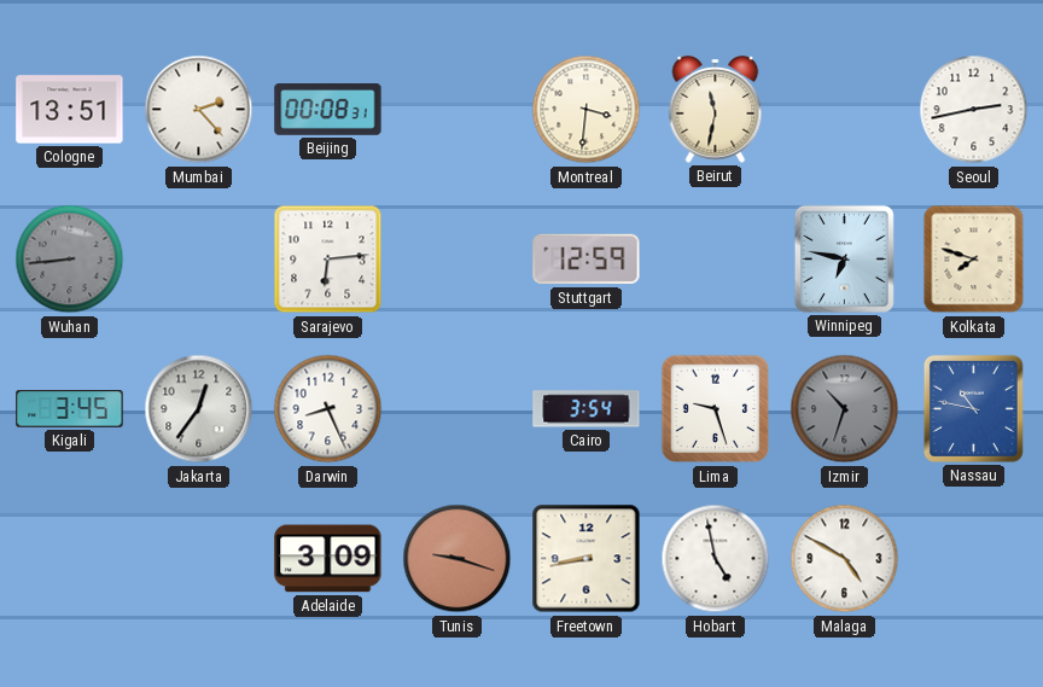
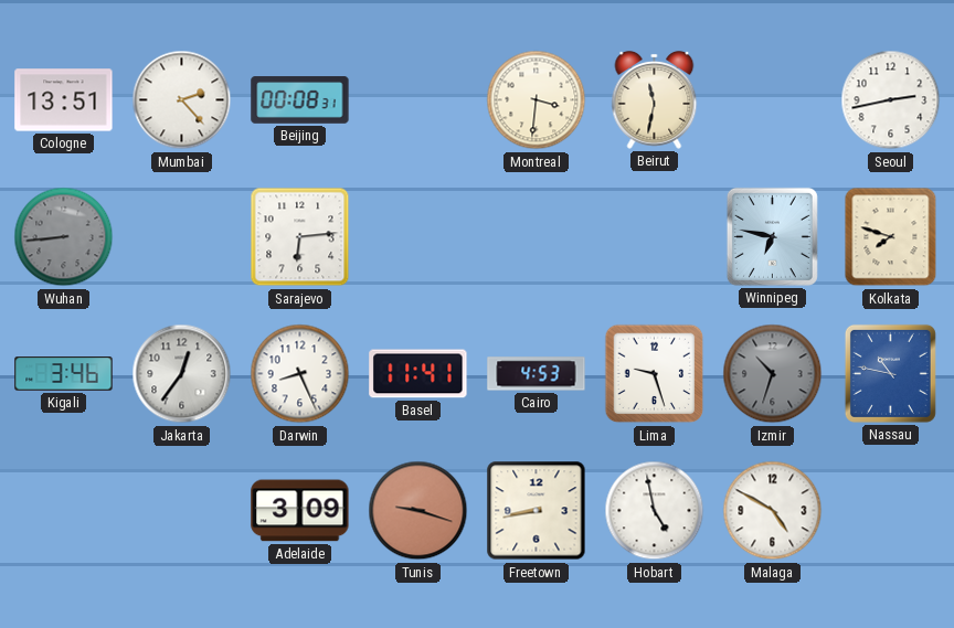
Stuttgart: 12:59 -> none
Kigali: 3:45 -> 3:46
Basel: none -> 11:41
Cairo: 3:54 -> 4:53
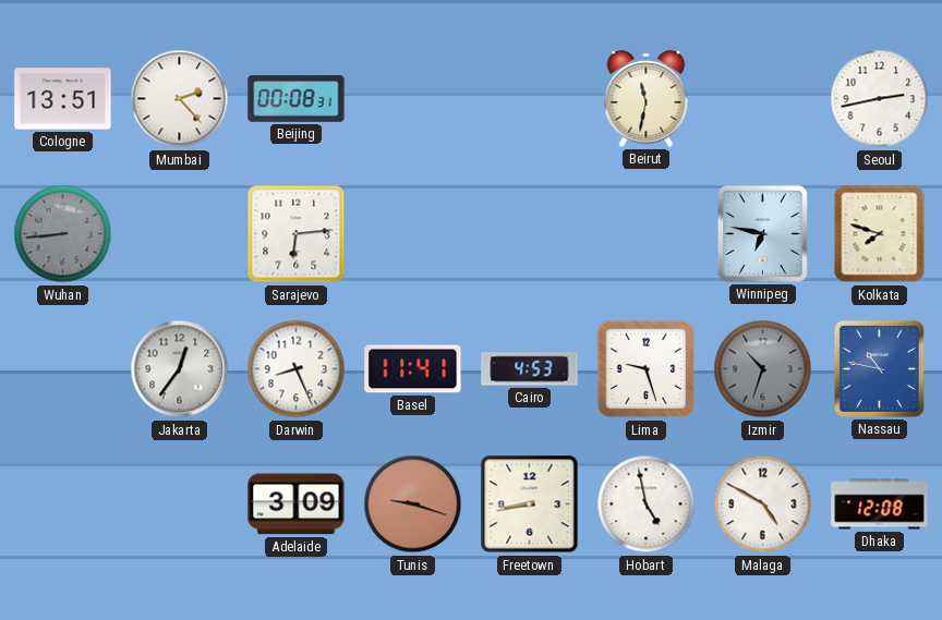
Montreal: 3:31 -> none
Kigali: 3:46 -> none
Dhaka: none -> 12:08
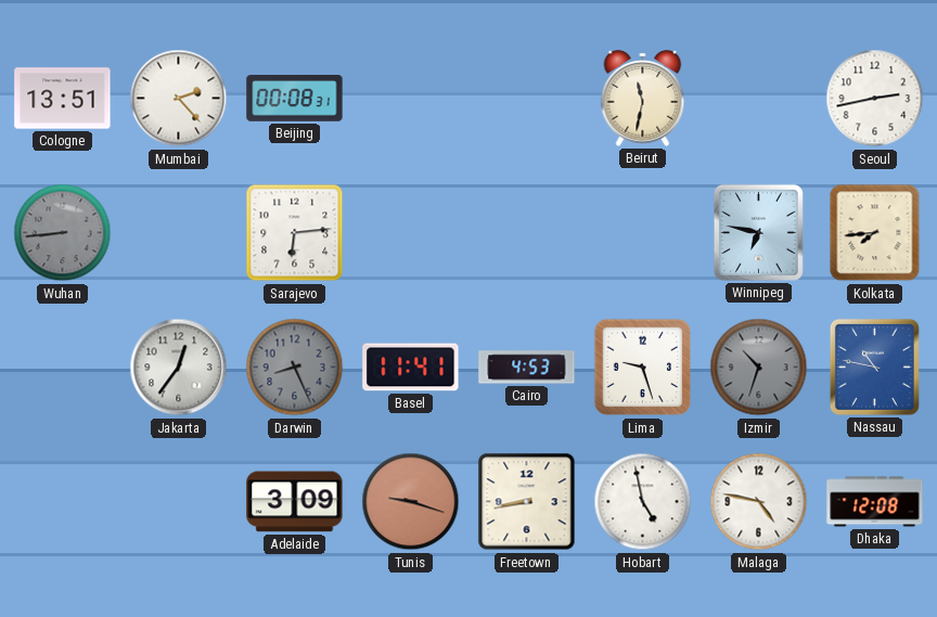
Kolkata: 7:48 -> 7:44
Darwin dial: white -> grey
Malaga: 4:50 -> 4:47
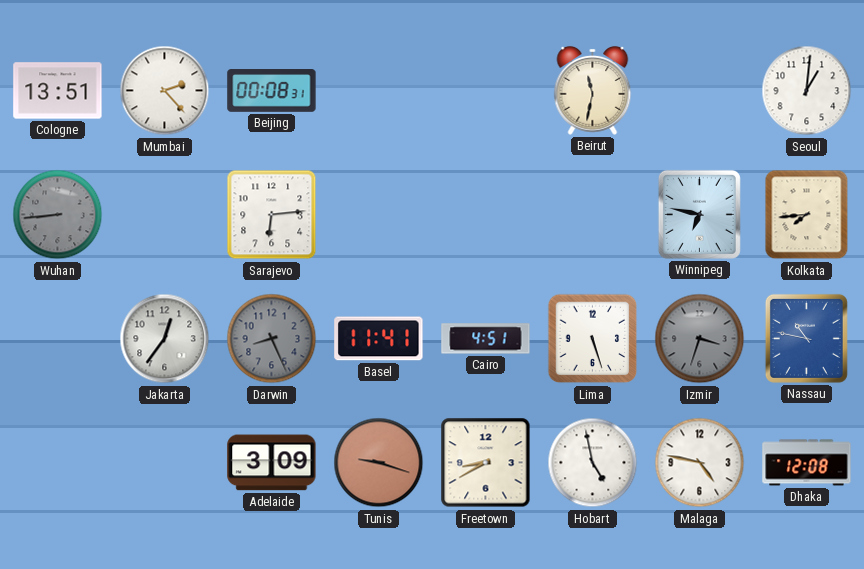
Seoul: 2:43 -> 1:01
Cairo: 4:53 -> 4:51
Lima: 9:27 -> 5:27
Izmir: 10:33 -> 3:33
Freetown: 8:43 -> 8:40
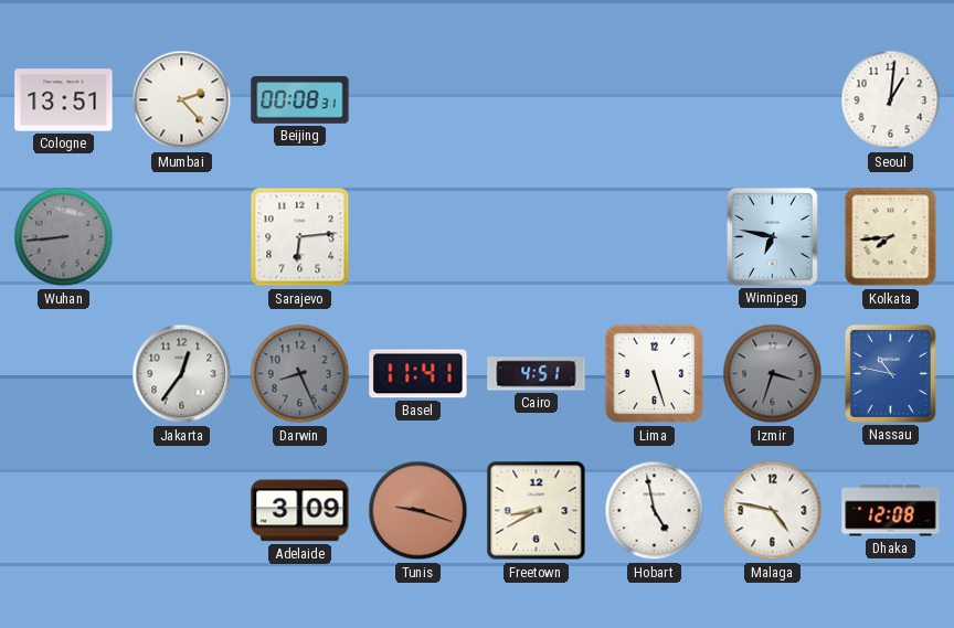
Beirut: 11:32 -> none
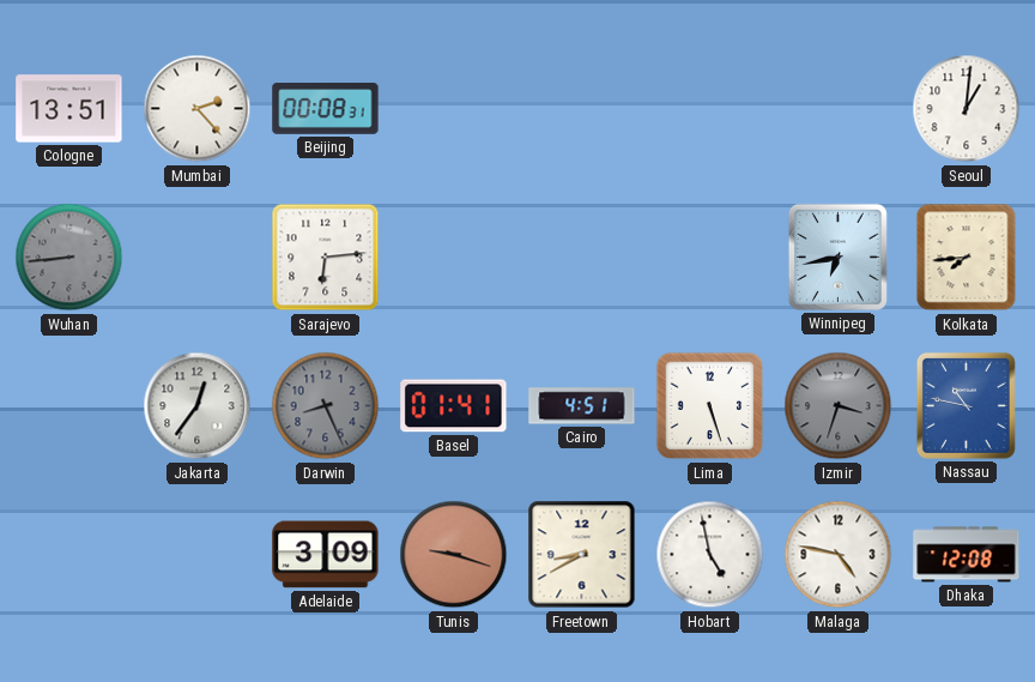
Winnipeg: 6:47 -> 6:43
Basel: 11:41 -> 01:41
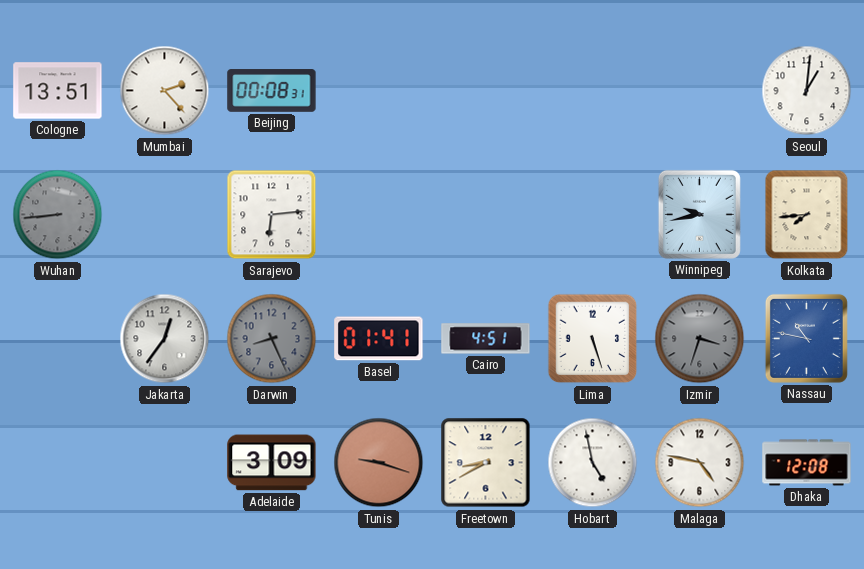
Winnipeg: 6:43 -> 9:43
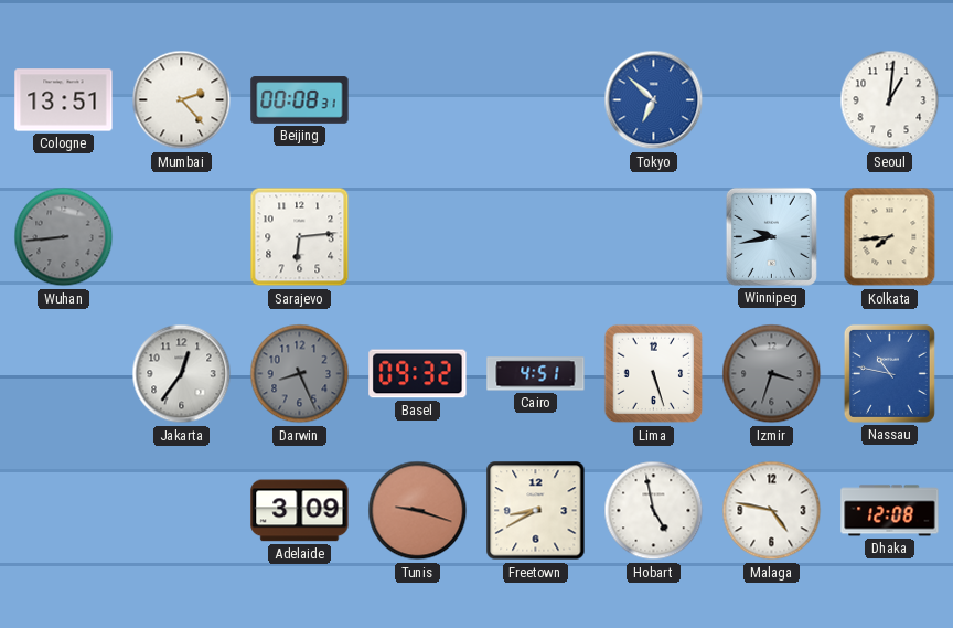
Tokyo: none -> 6:52
Basel: 01:41 -> 09:32
